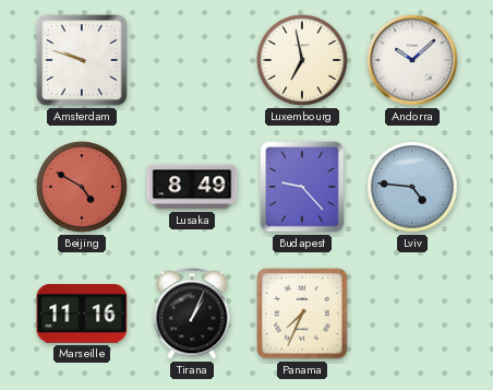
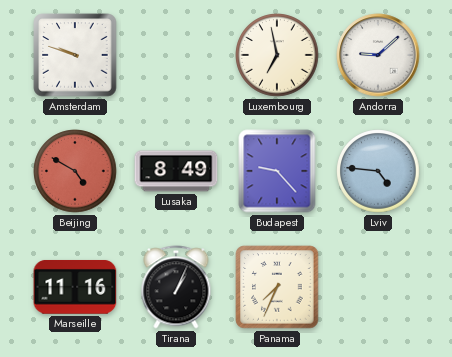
Andorra: 10:08 -> 9:08
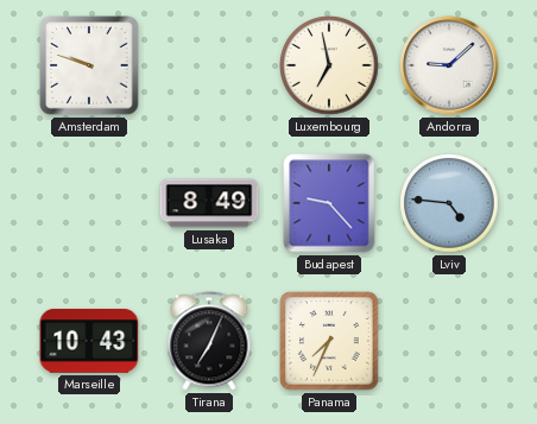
Beijing: 4:50 -> none
Marseille: 11:16 -> 10:43
Tirana: 1:04 -> 7:04
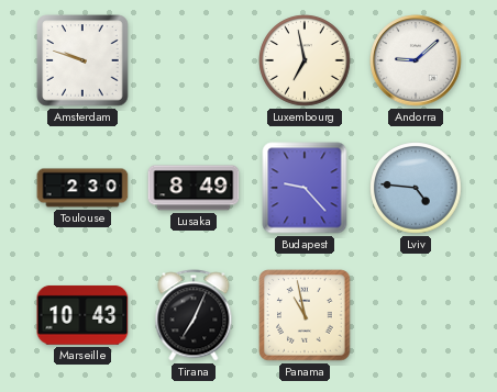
Toulouse: none -> 2:30
Panama: 7:34 -> 10:58
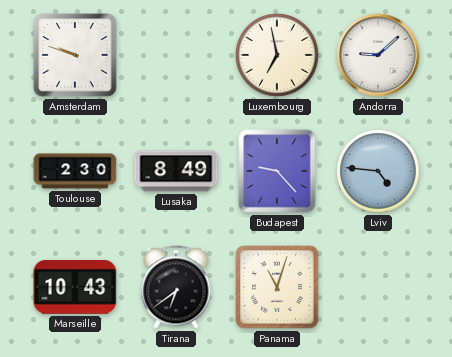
Tirana: 7:04 -> 6:39
Panama: 10:58 -> 11:03
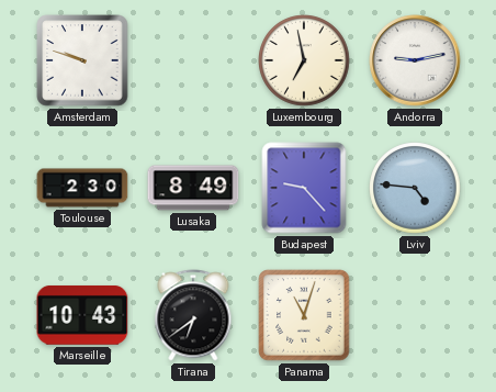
Andorra: 9:08 -> 9:13
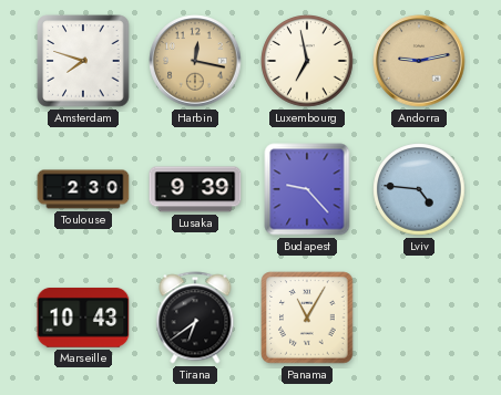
Amsterdam: 9:48 -> 7:48
Harbin: none -> 12:17
Andorra dial: white -> champagne
Lusaka: 8:49 -> 9:39
Panama: 11:03 -> 11:05
